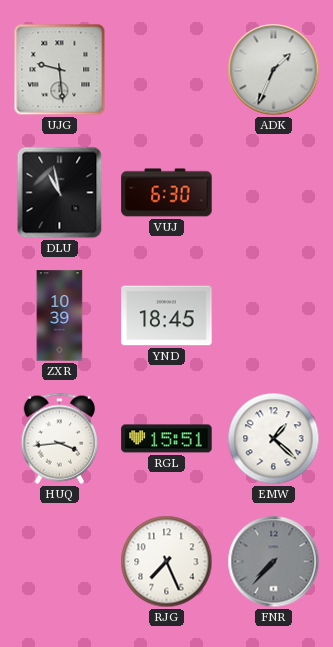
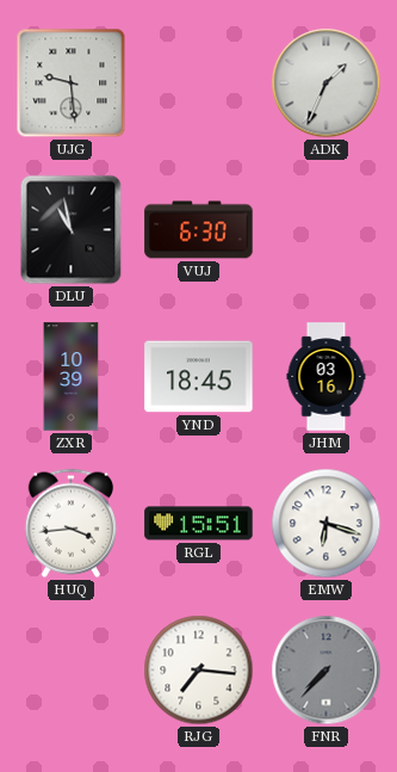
JHM: none -> 03:16
EMW: 1:22 -> 6:18
RJG: 7:26 -> 7:16
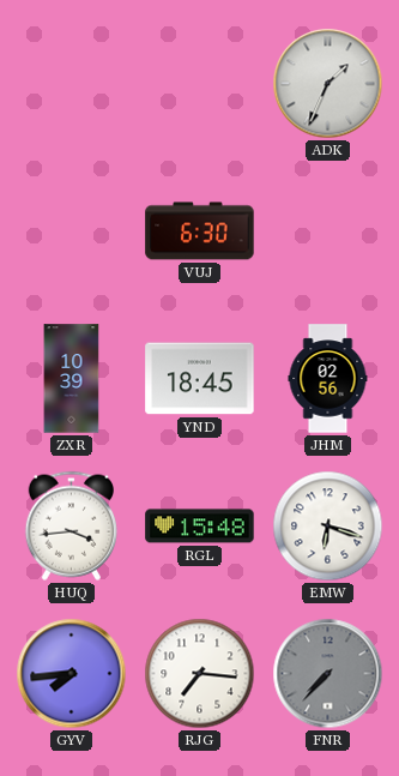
UJG: 9:29 -> none
DLU: 10:58 -> none
JHM: 03:16 -> 02:56
RGL: 15:51 -> 15:48
GYV: none -> 7:44
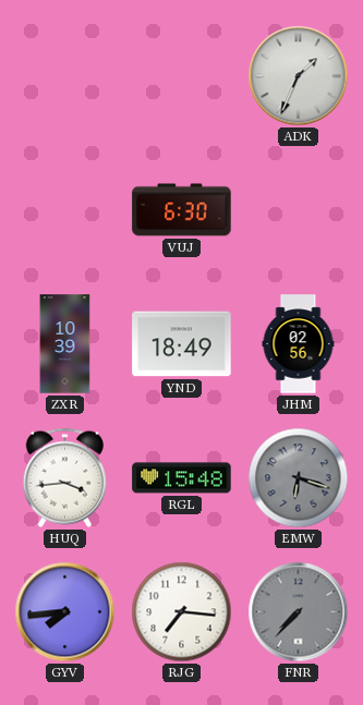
YND: 18:45 -> 18:49
EMW dial: white -> grey
